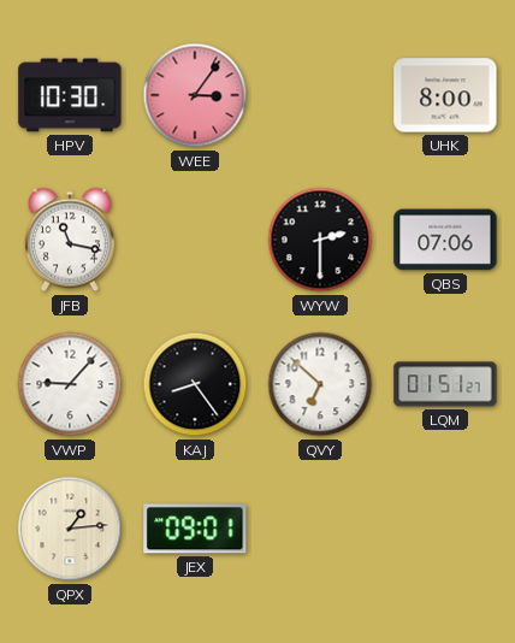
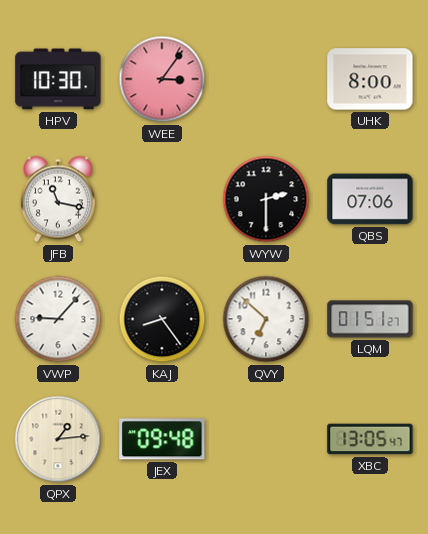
JEX: 09:01 -> 09:48
XBC: none -> 13:05
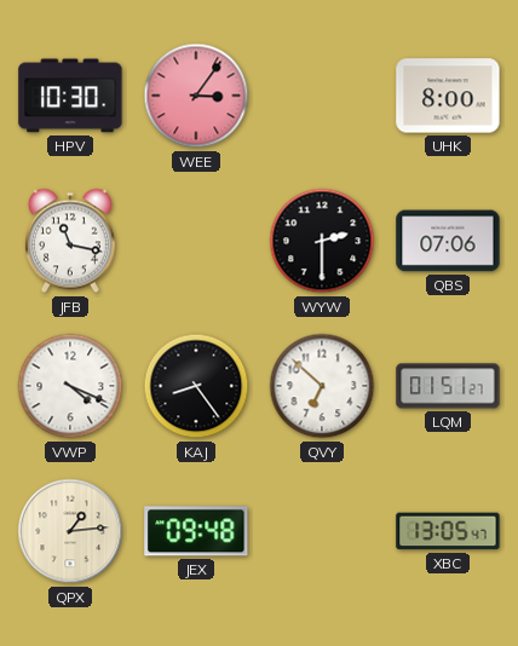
VWP: 9:07 -> 4:19
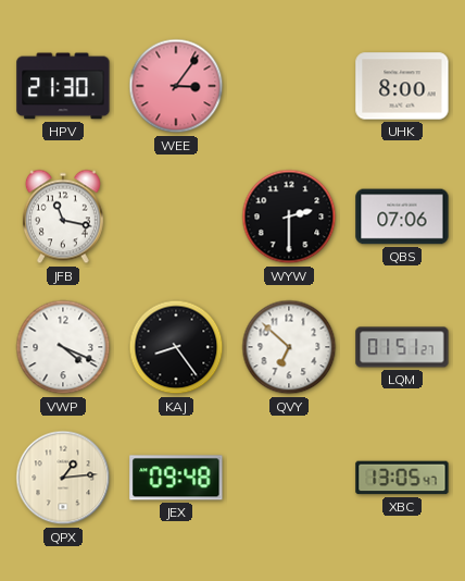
HPV: 10:30 -> 21:30
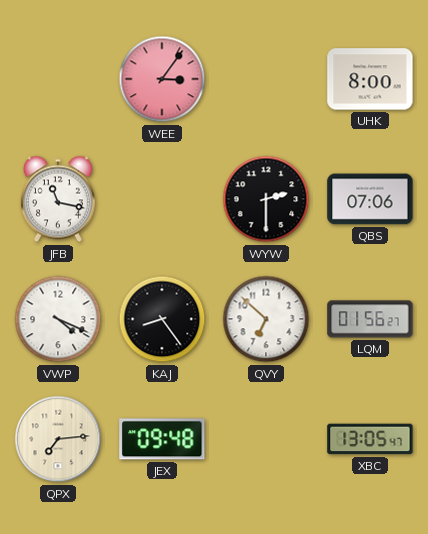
HPV: 21:30 -> none
LQM: 01:51 -> 01:56
QPX: 1:14 -> 7:14
